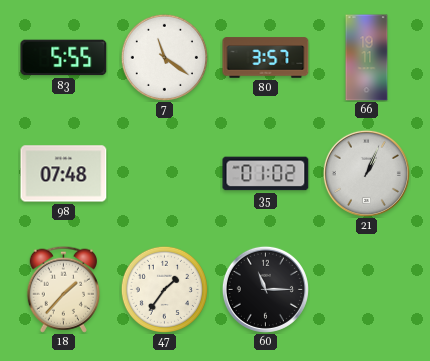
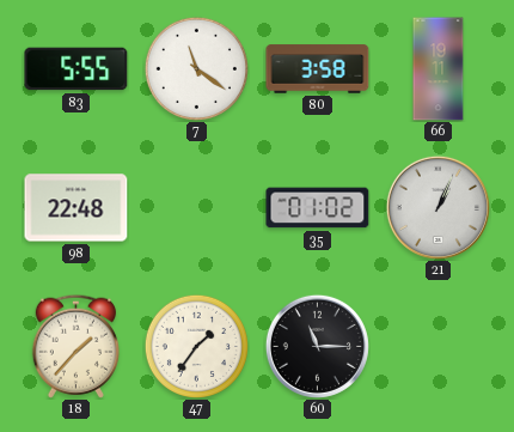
80: 3:57 -> 3:58
98: 07:48 -> 22:48
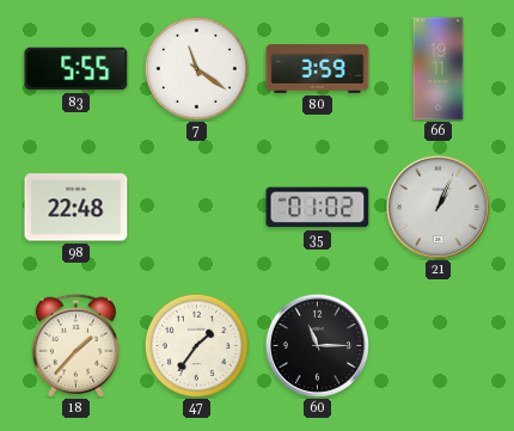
80: 3:58 -> 3:59
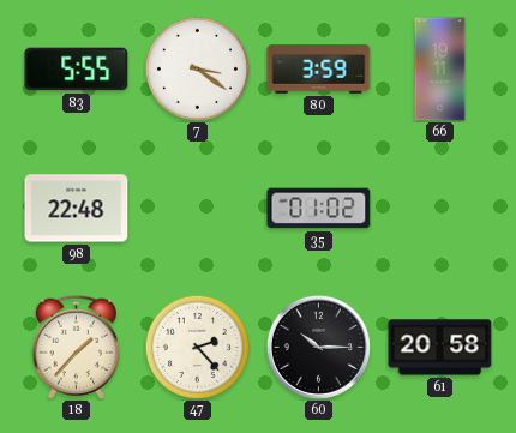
7: 11:21 -> 3:21
21: 1:04 -> none
47: 1:36 -> 2:23
60: 11:15 -> 10:15
61: none -> 20:58
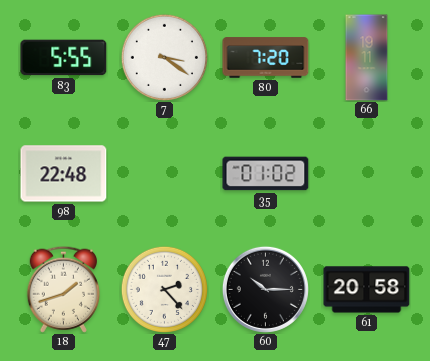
80: 3:59 -> 7:20
18: 1:37 -> 1:42
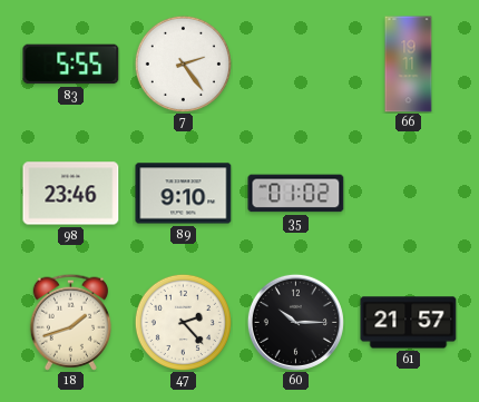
7: 3:21 -> 2:24
80: 7:20 -> none
98: 22:48 -> 23:46
89: none -> 9:10
61: 20:58 -> 21:57
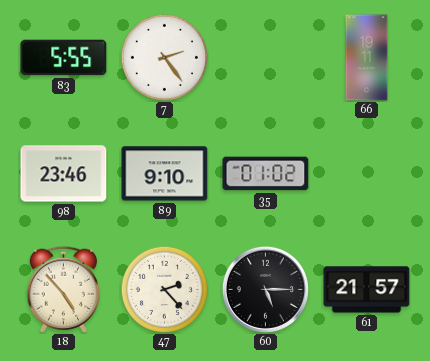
18: 1:42 -> 4:53
60: 10:15 -> 5:15
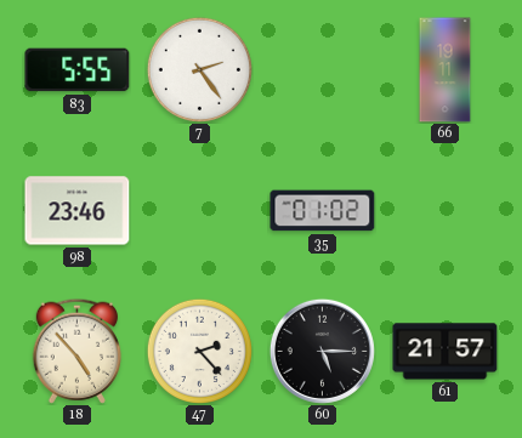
89: 9:10 -> none
